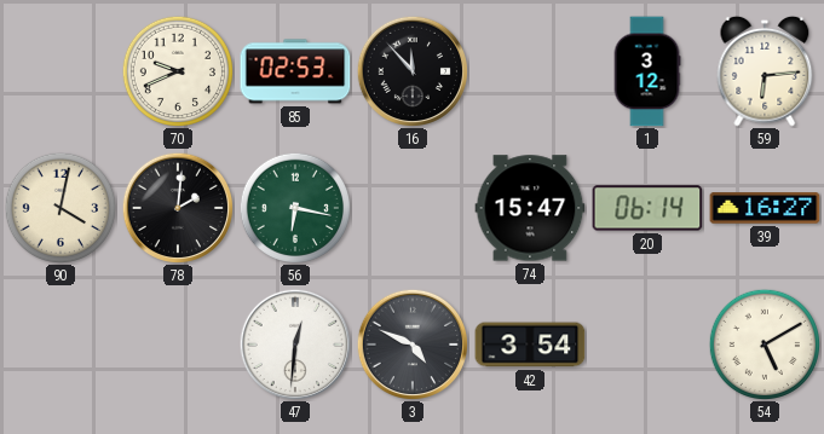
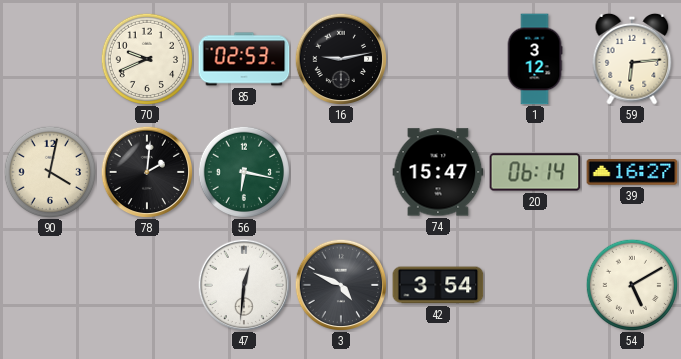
16: 11:53 -> 9:13
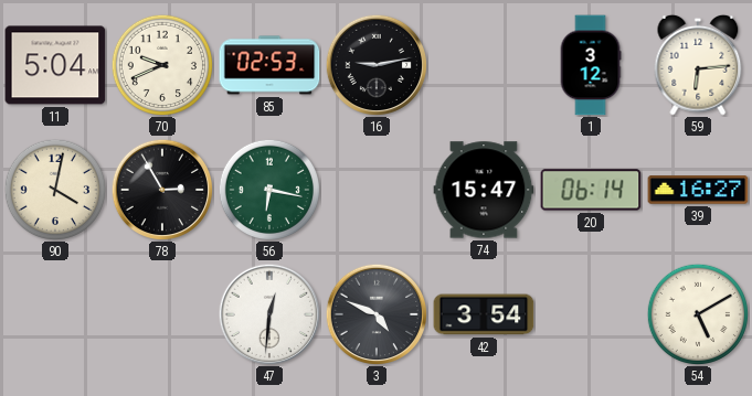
11: none -> 5:04
78: 2:01 -> 2:55
